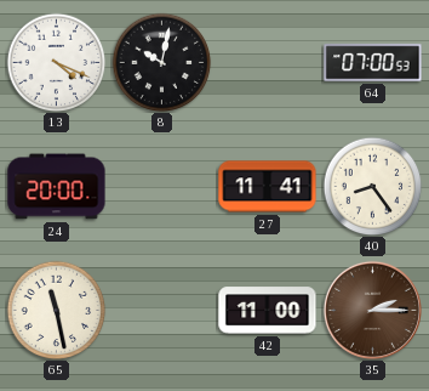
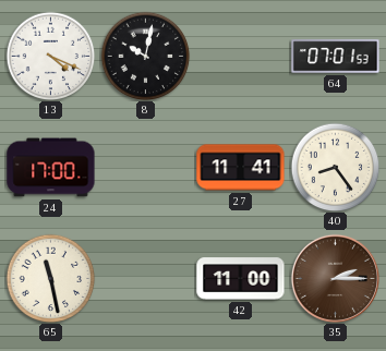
64: 07:00 -> 07:01
24: 20:00 -> 17:00
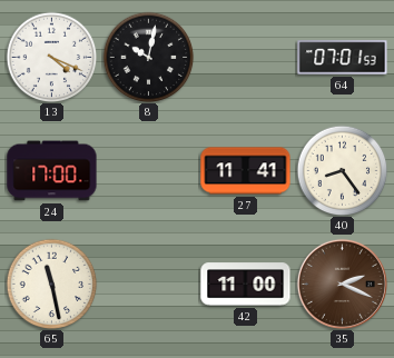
35: 2:15 -> 2:19
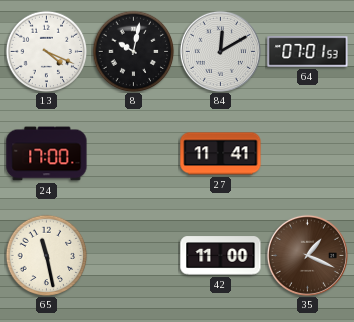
84: none -> 12:10
40: 8:24 -> none
35: 2:19 -> 1:19
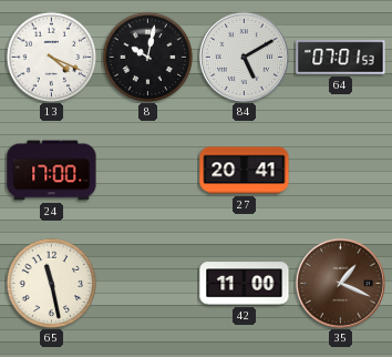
84: 12:10 -> 5:10
27: 11:41 -> 20:41
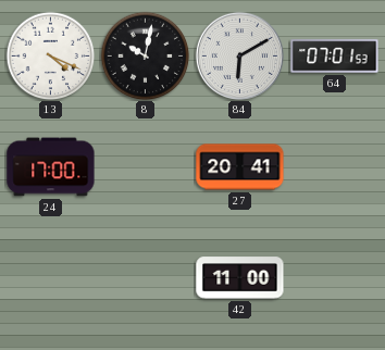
84: 5:10 -> 6:10
65: 11:28 -> none
35: 1:19 -> none
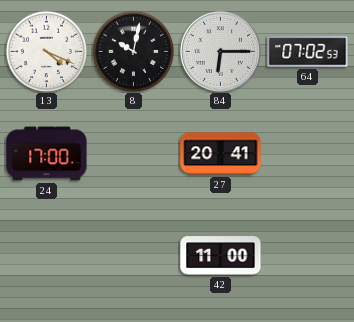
84: 6:10 -> 6:15
64: 07:01 -> 07:02
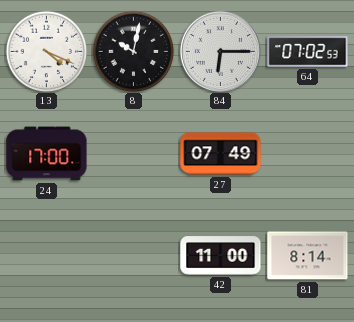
27: 20:41 -> 07:49
81: none -> 8:14
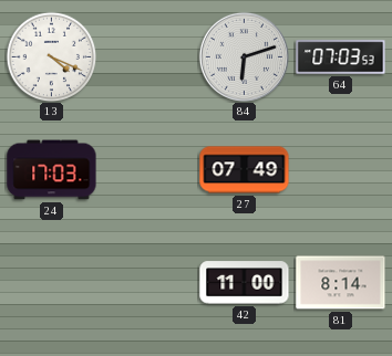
8: 10:02 -> none
84: 6:15 -> 6:12
64: 07:02 -> 07:03
24: 17:00 -> 17:03
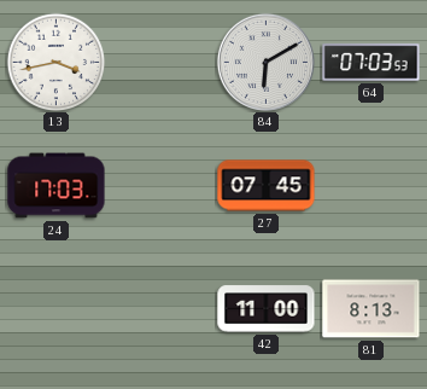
13: 4:19 -> 3:43
84: 6:12 -> 6:10
27: 07:49 -> 07:45
81: 8:14 -> 8:13
